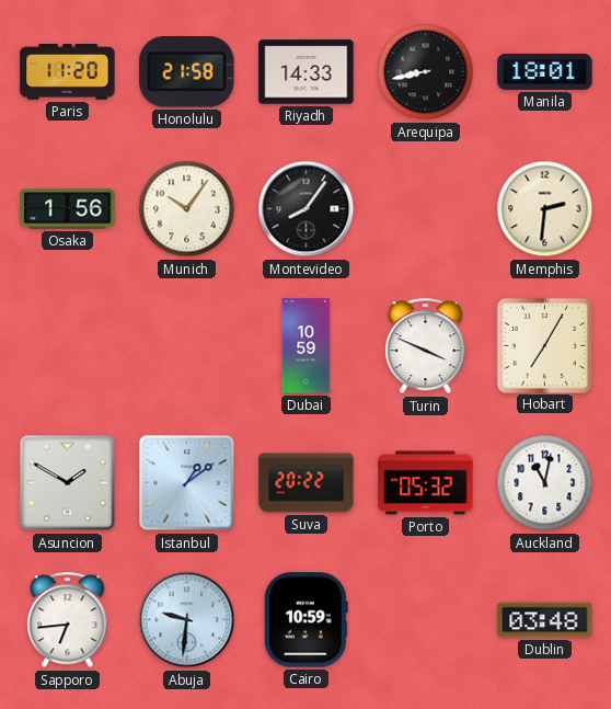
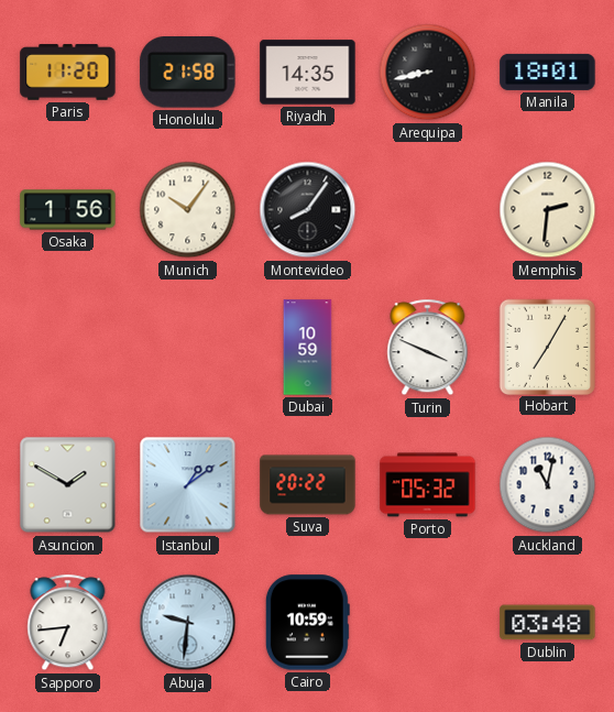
Riyadh: 14:33 -> 14:35
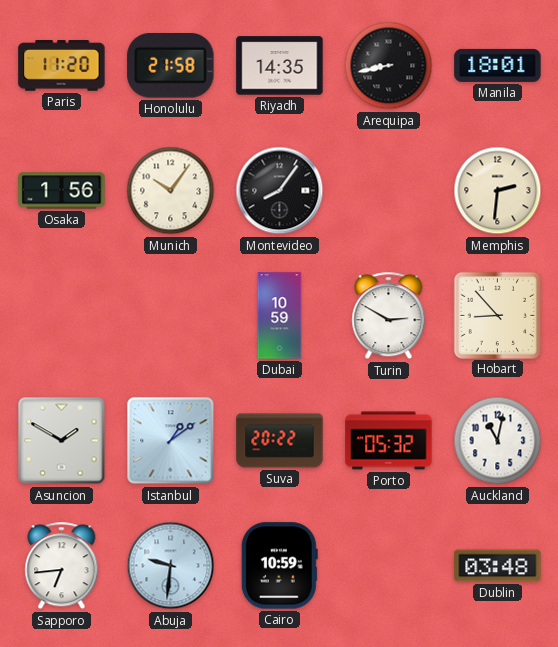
Turin: 3:49 -> 2:50
Hobart: 7:05 -> 8:53
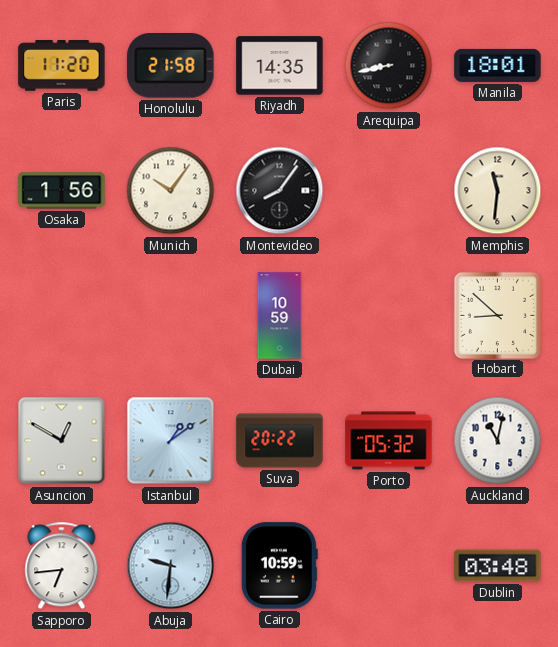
Memphis: 2:31 -> 11:31
Turin: 2:50 -> none
Hobart: 8:53 -> 8:52
Asuncion: 1:50 -> 12:50
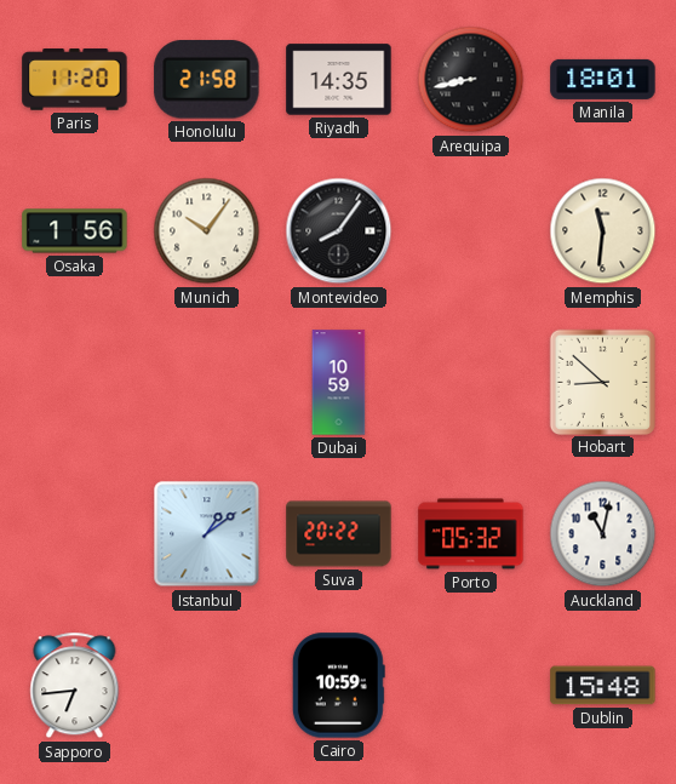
Asuncion: 12:50 -> none
Abuja: 9:31 -> none
Dublin: 03:48 -> 15:48
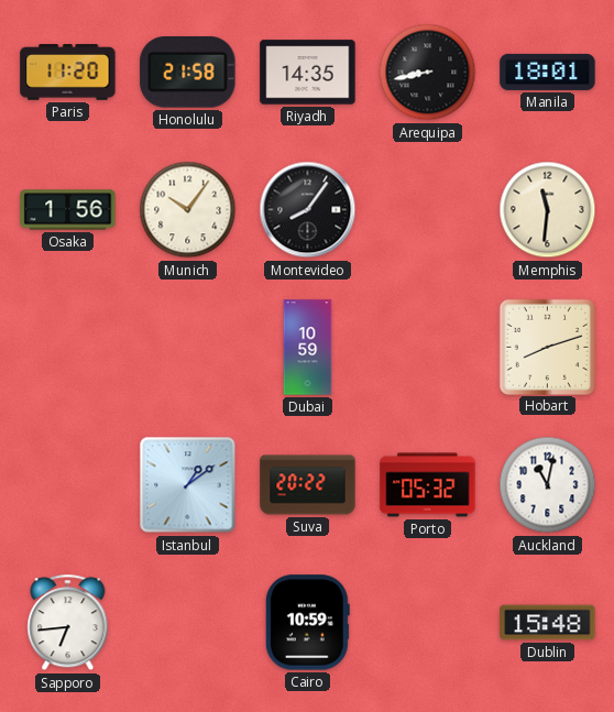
Hobart: 8:52 -> 8:12
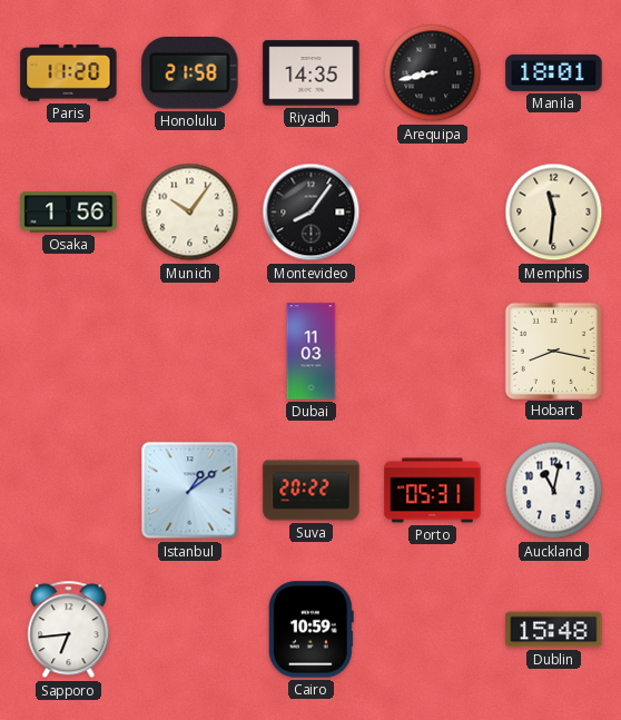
Dubai: 10:59 -> 11:03
Hobart: 8:12 -> 8:17
Porto: 05:32 -> 05:31
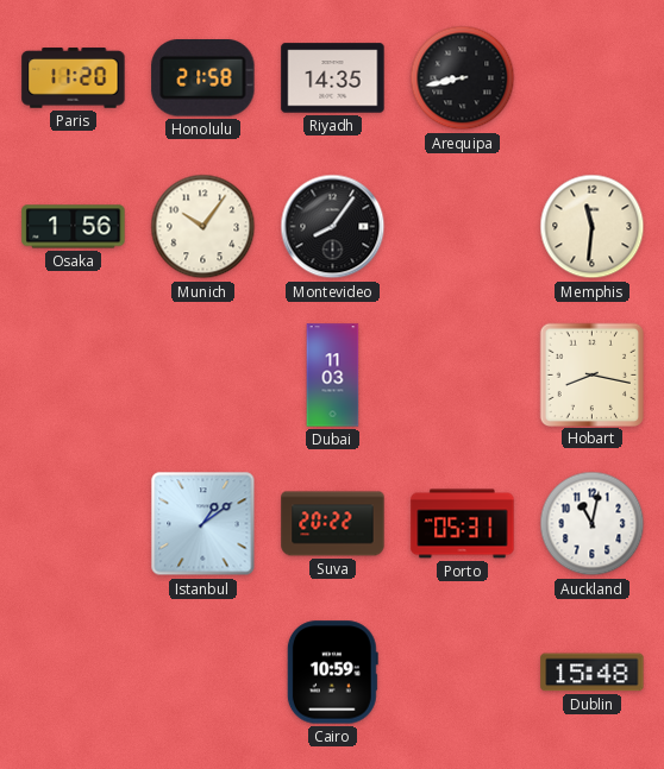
Manila: 18:01 -> none
Sapporo: 6:44 -> none
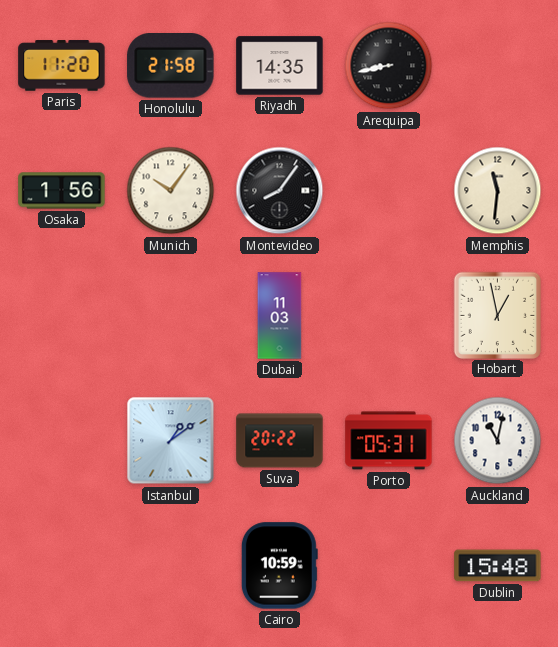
Hobart: 8:17 -> 12:58
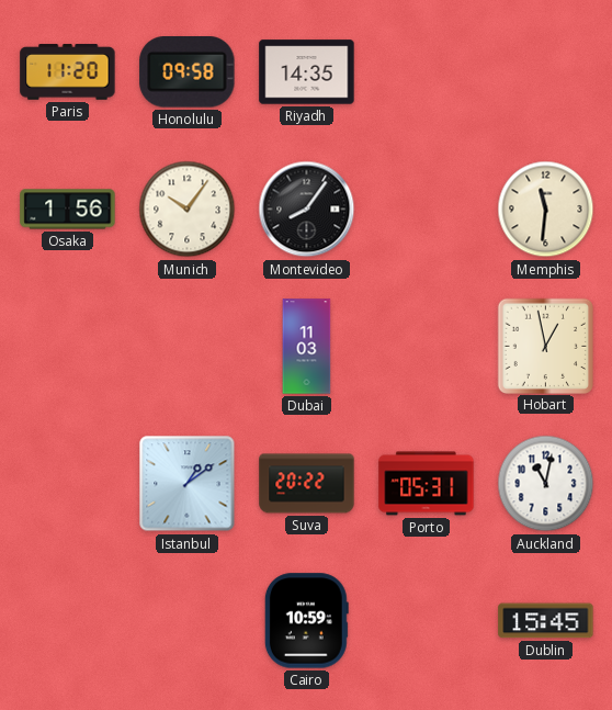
Honolulu: 21:58 -> 09:58
Arequipa: 8:43 -> none
Dublin: 15:48 -> 15:45
